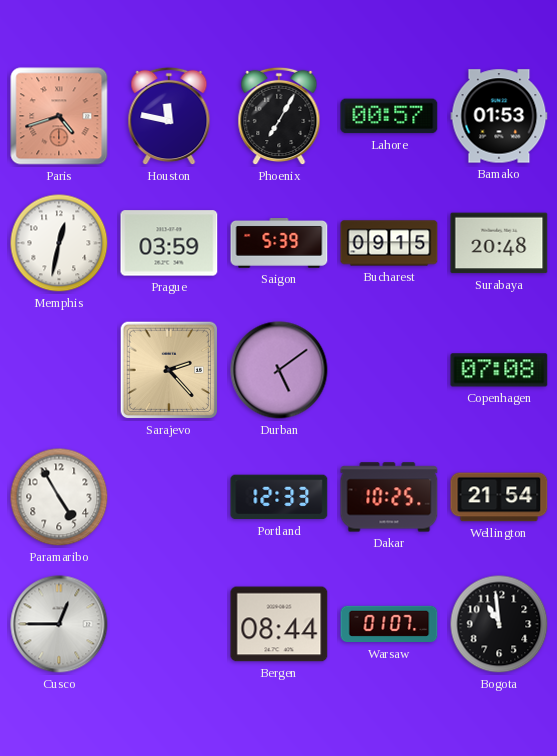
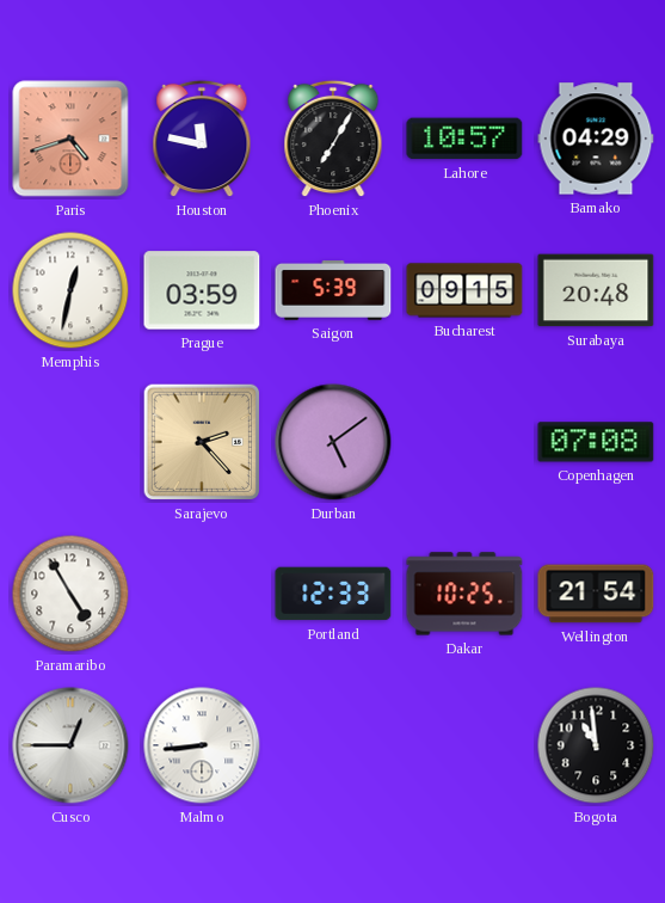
Lahore: 00:57 -> 10:57
Bamako: 01:53 -> 04:29
Malmo: none -> 8:44
Bergen: 08:44 -> none
Warsaw: 01:07 -> none
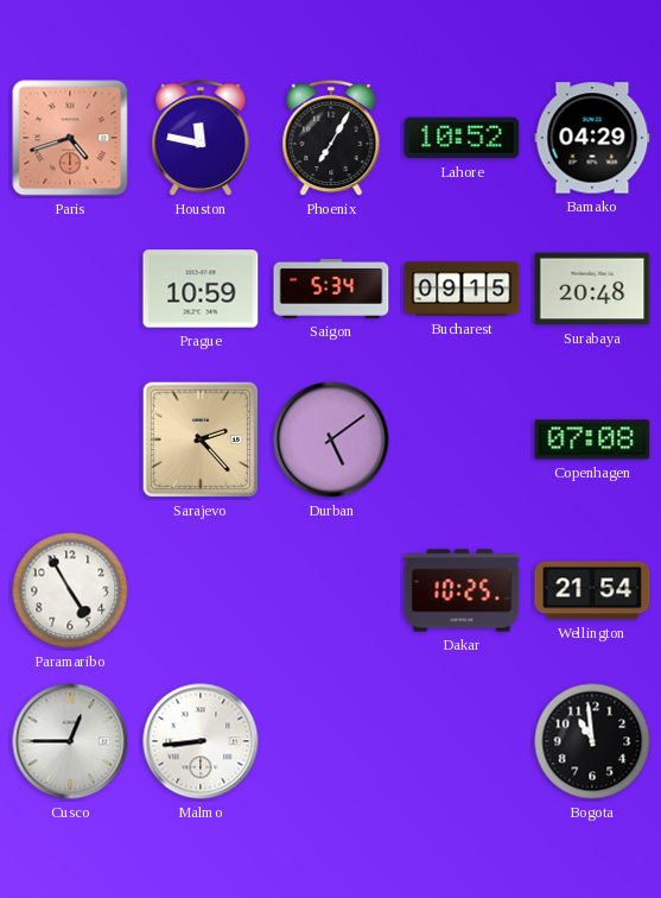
Lahore: 10:57 -> 10:52
Memphis: 12:32 -> none
Prague: 03:59 -> 10:59
Saigon: 5:39 -> 5:34
Portland: 12:33 -> none
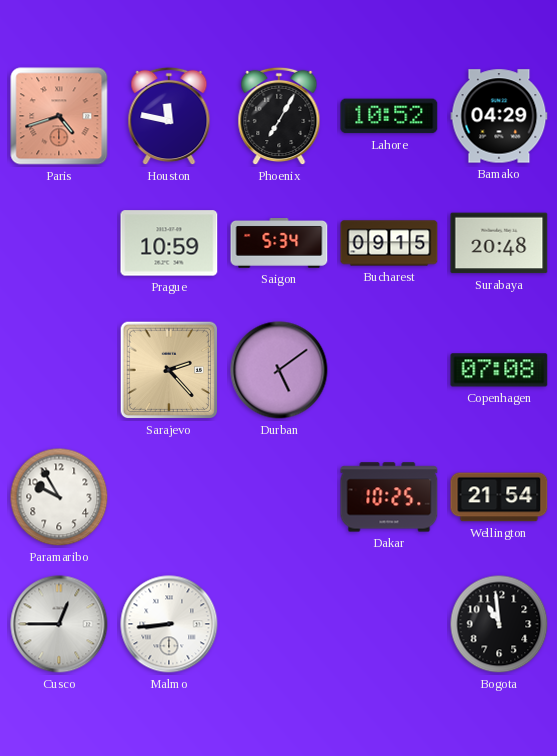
Paramaribo: 4:55 -> 9:55
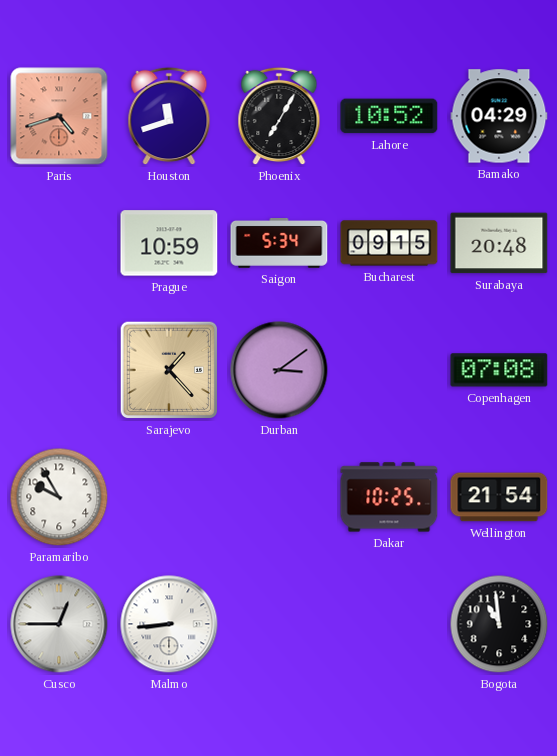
Houston: 11:47 -> 11:42
Sarajevo: 2:23 -> 1:23
Durban: 5:09 -> 3:09
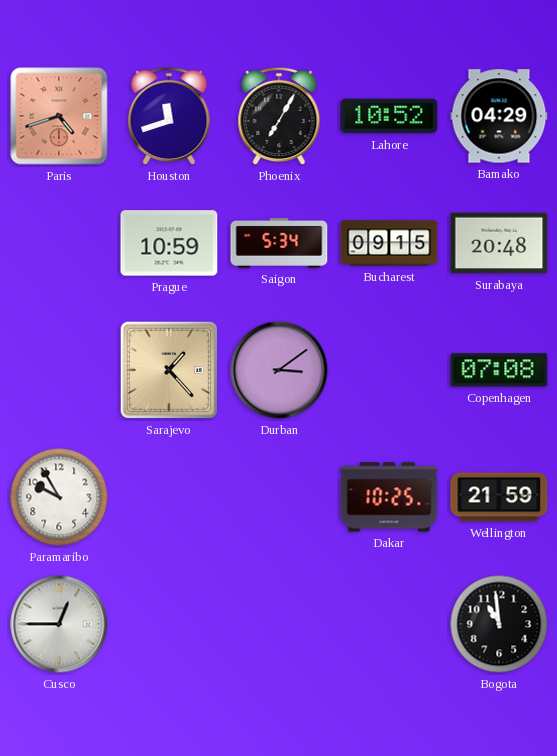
Wellington: 21:54 -> 21:59
Malmo: 8:44 -> none
